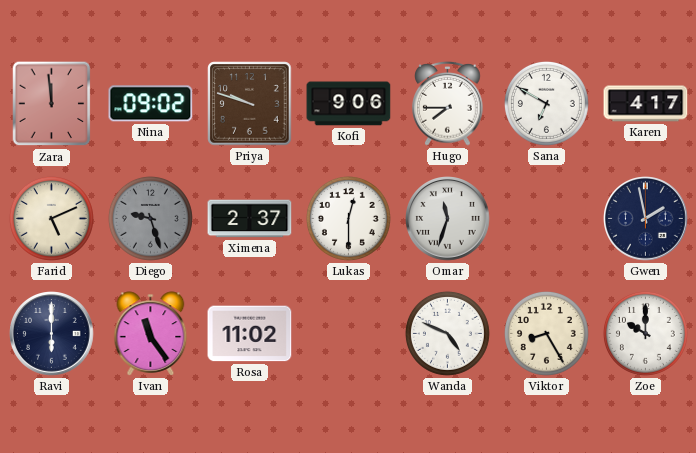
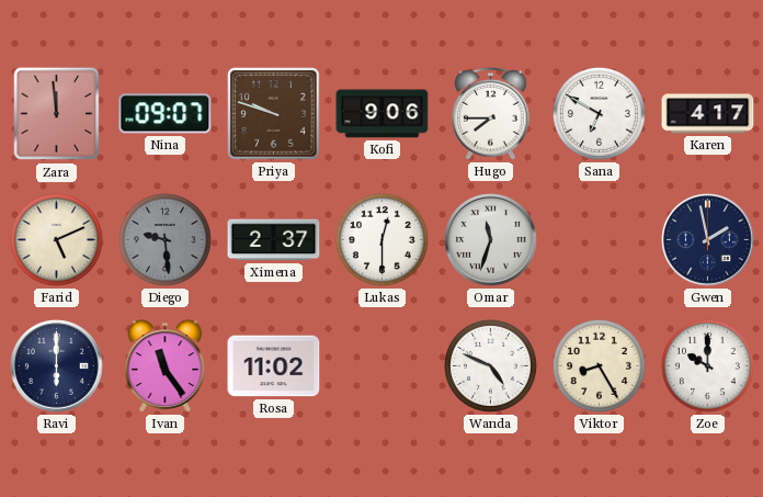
Nina: 09:02 -> 09:07
Diego: 9:27 -> 9:29
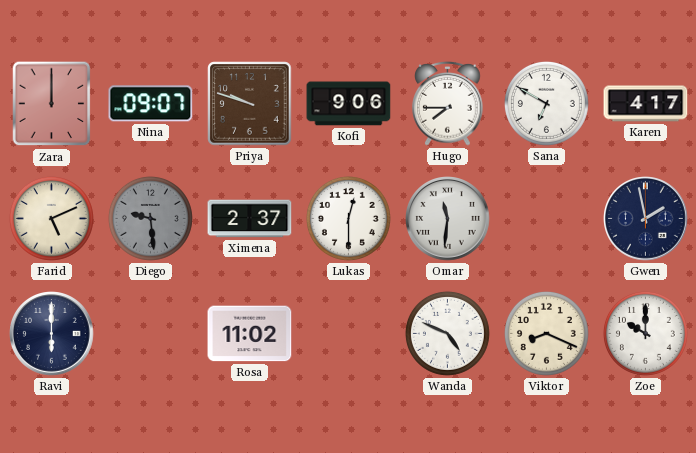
Zara: 11:59 -> 12:00
Omar: 11:33 -> 11:31
Ivan: 11:24 -> none
Viktor: 8:25 -> 8:19
